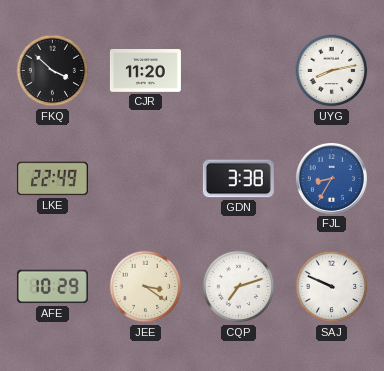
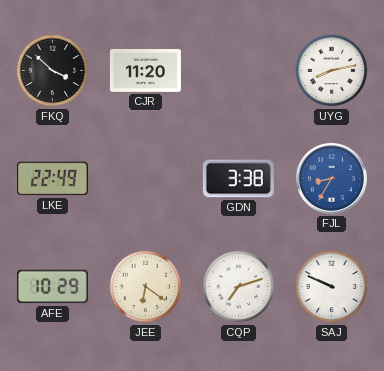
JEE: 3:21 -> 6:21
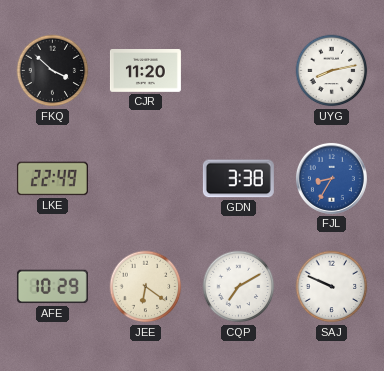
CQP: 7:12 -> 7:10
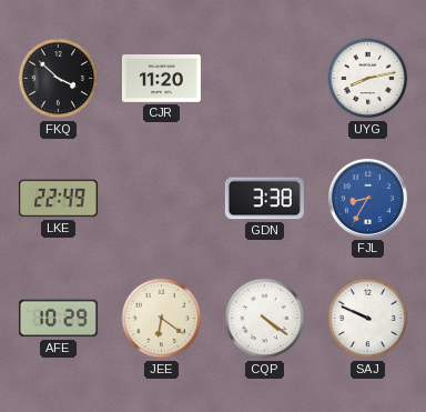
CQP: 7:10 -> 4:21
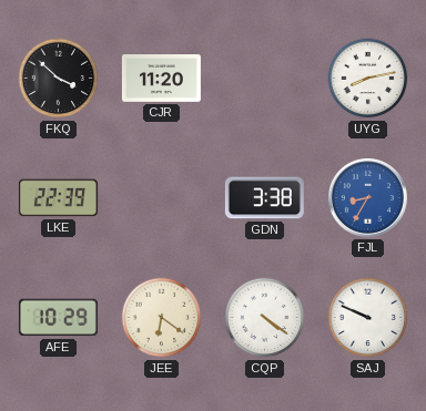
LKE: 22:49 -> 22:39
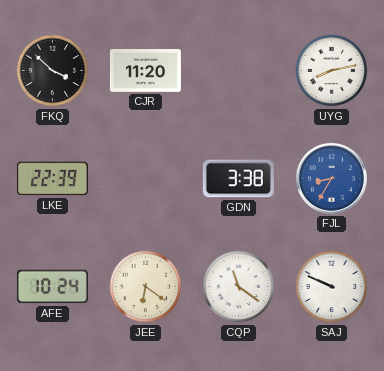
AFE: 10:29 -> 10:24
CQP: 4:21 -> 11:21
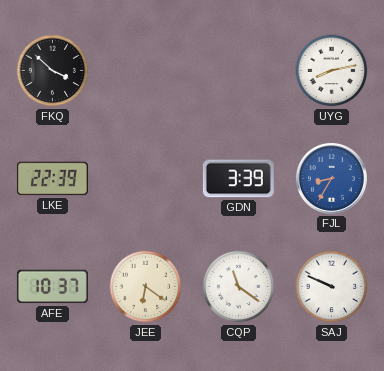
CJR: 11:20 -> none
GDN: 3:38 -> 3:39
AFE: 10:24 -> 10:37
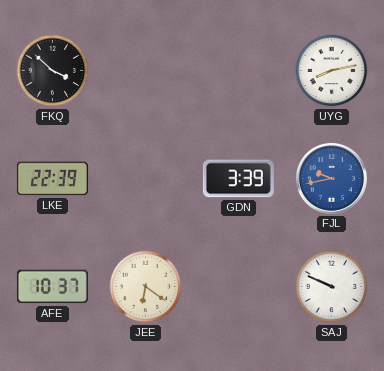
FJL: 8:35 -> 9:43
CQP: 11:21 -> none
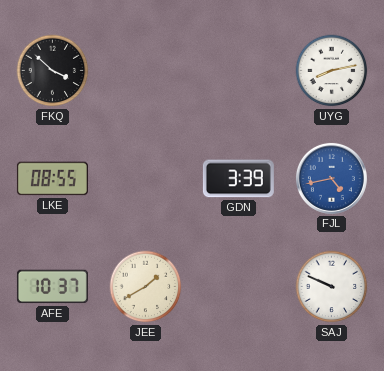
LKE: 22:39 -> 08:55
FJL: 9:43 -> 4:43
JEE: 6:21 -> 1:40
